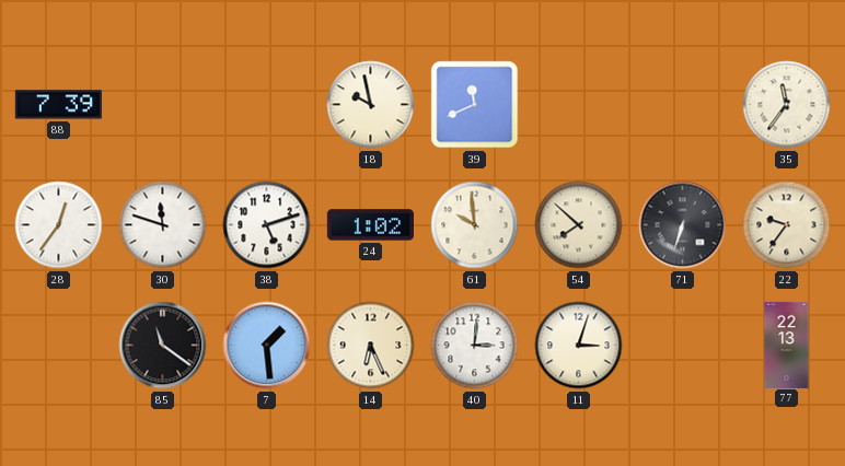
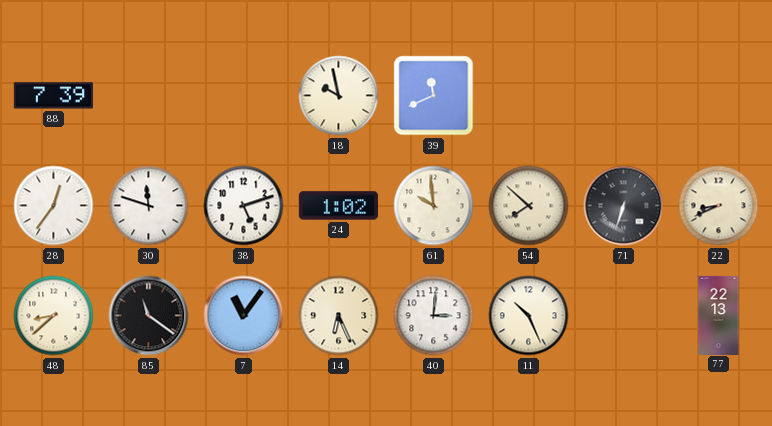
35: 11:36 -> none
22: 9:36 -> 8:41
48: none -> 8:38
7: 1:29 -> 11:06
11: 3:03 -> 10:26
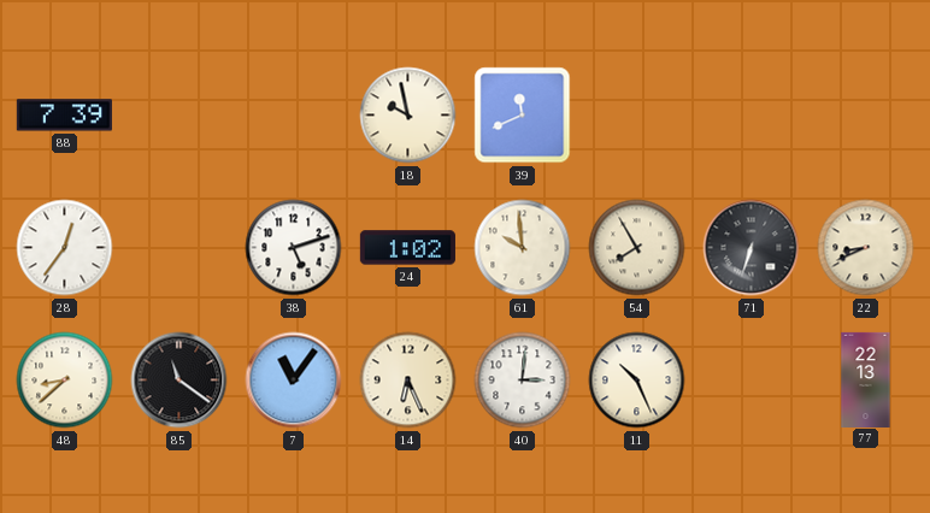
30: 11:48 -> none
54: 7:52 -> 7:55
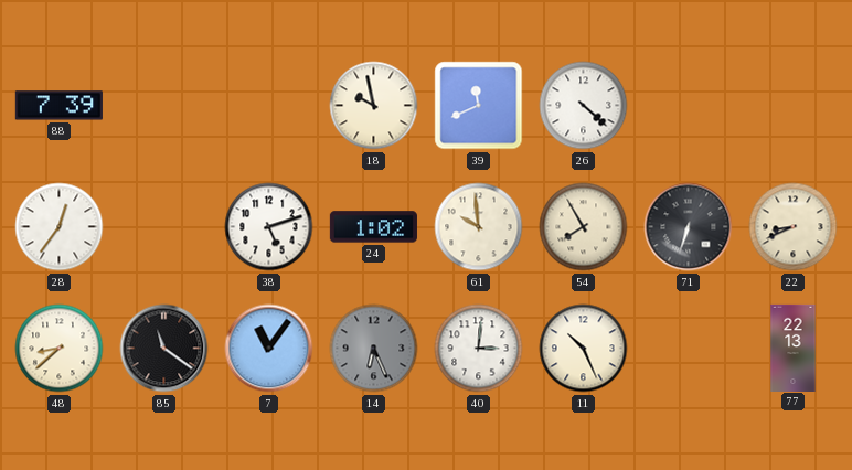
26: none -> 4:22
14 dial: cream -> grey
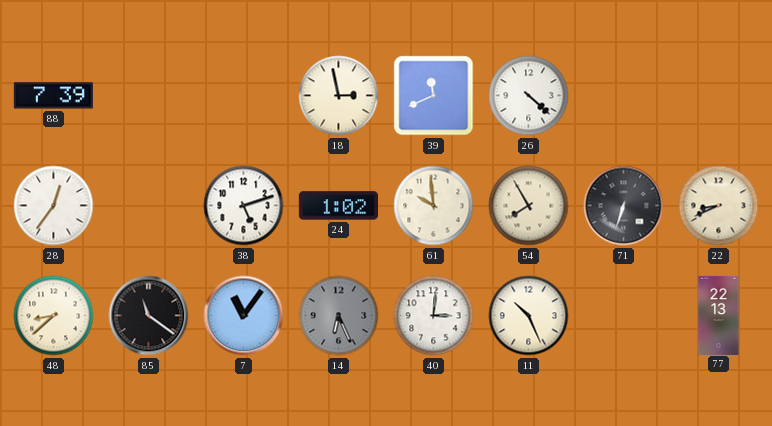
18: 9:58 -> 2:58
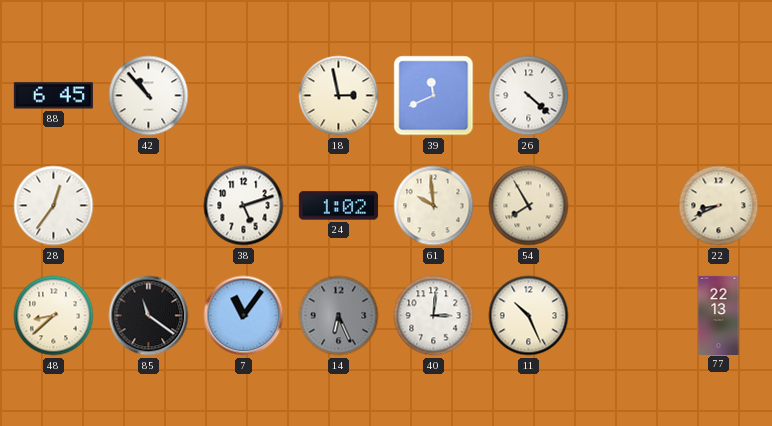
88: 7:39 -> 6:45
42: none -> 10:53
71: 6:33 -> none
